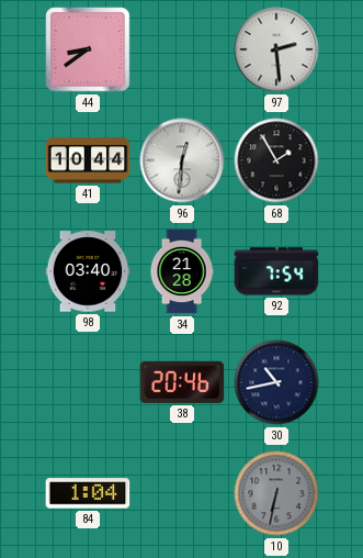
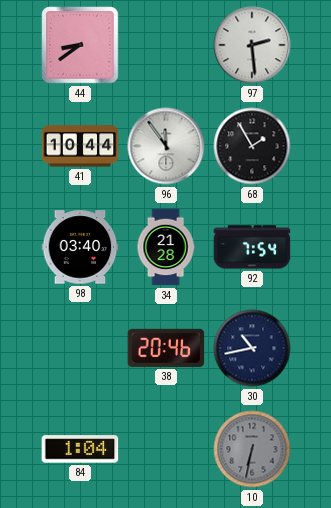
96: 12:31 -> 11:54
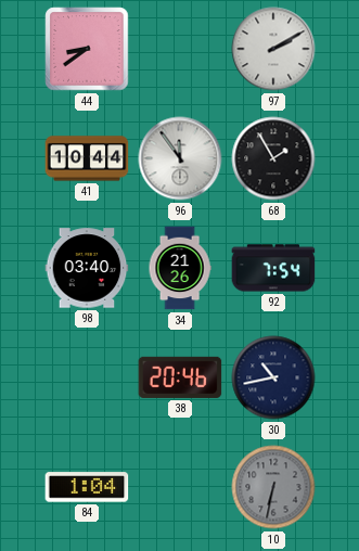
97: 2:29 -> 2:10
34: 21:28 -> 21:26
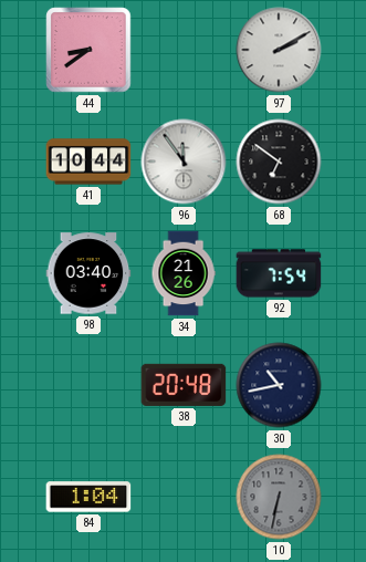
68: 1:55 -> 6:51
38: 20:46 -> 20:48
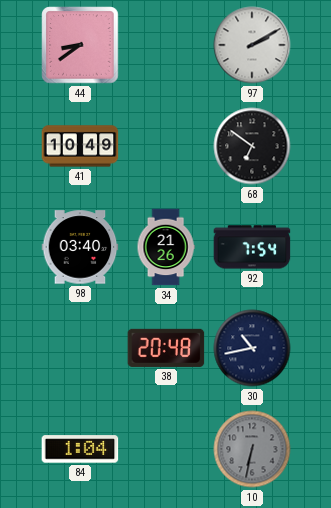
41: 10:44 -> 10:49
96: 11:54 -> none
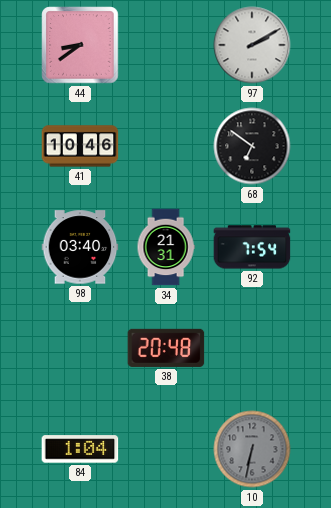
41: 10:49 -> 10:46
34: 21:26 -> 21:31
30: 10:43 -> none
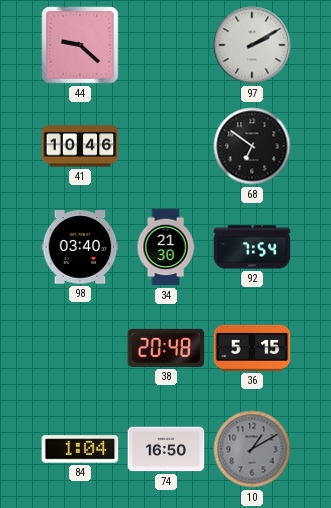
44: 8:39 -> 9:22
34: 21:31 -> 21:30
36: none -> 5:15
74: none -> 16:50
10: 6:32 -> 1:10
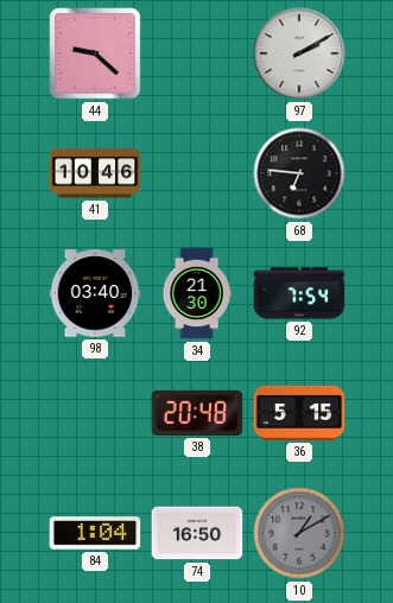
68: 6:51 -> 6:46
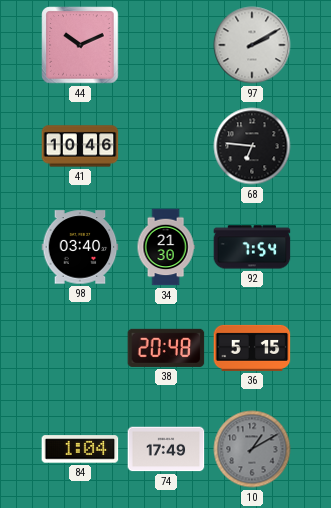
44: 9:22 -> 10:11
74: 16:50 -> 17:49
